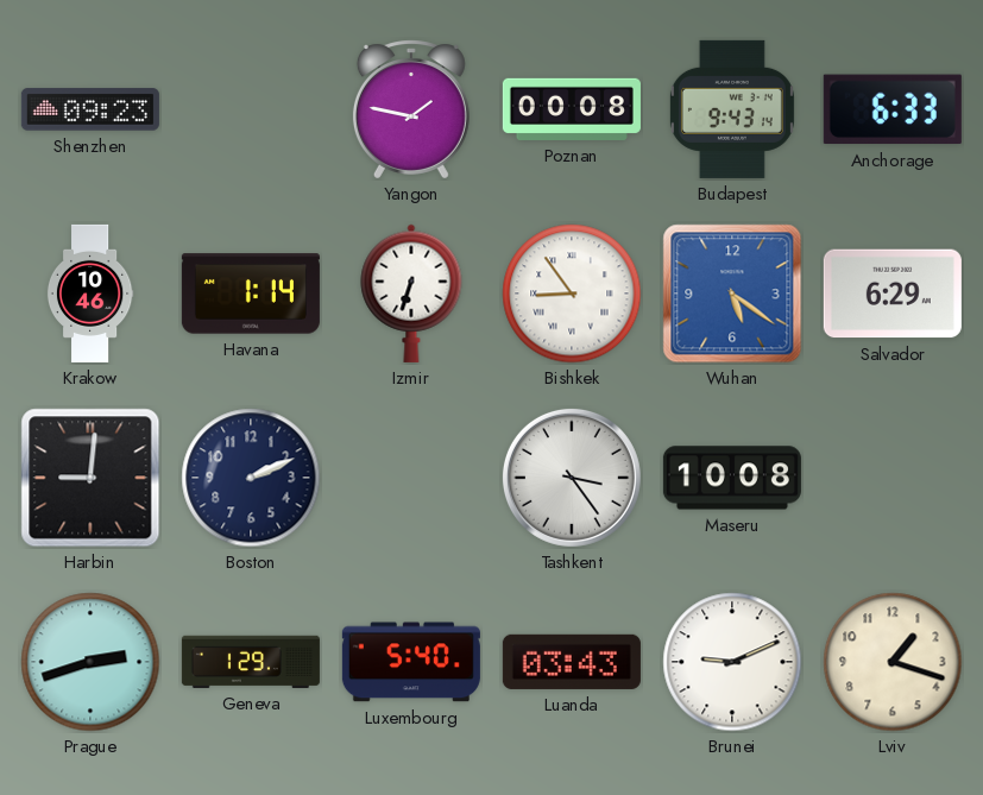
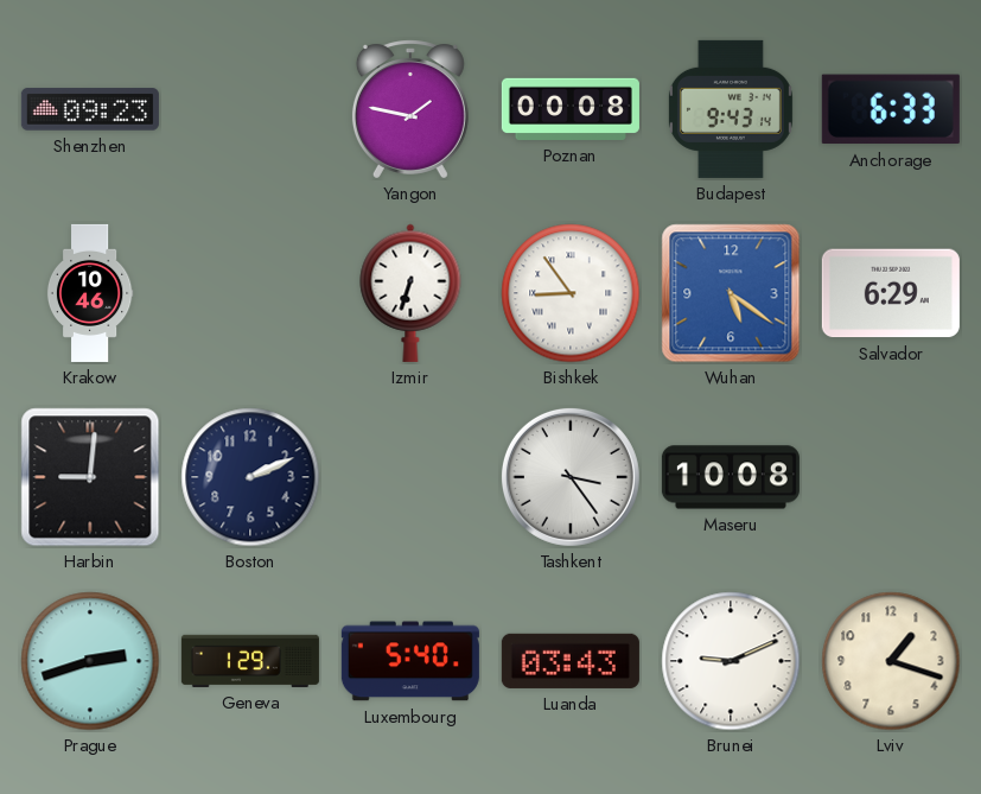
Havana: 1:14 -> none
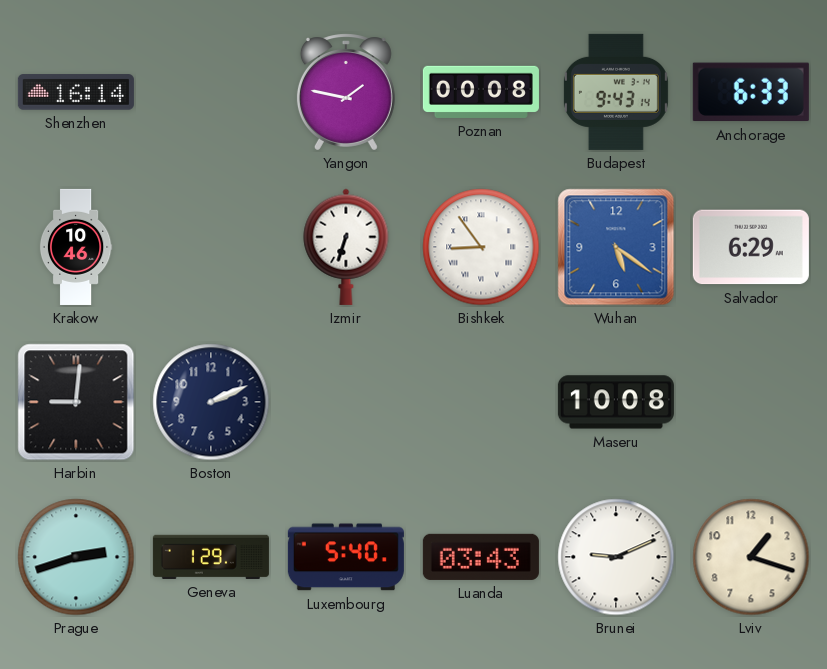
Shenzhen: 09:23 -> 16:14
Tashkent: 3:24 -> none
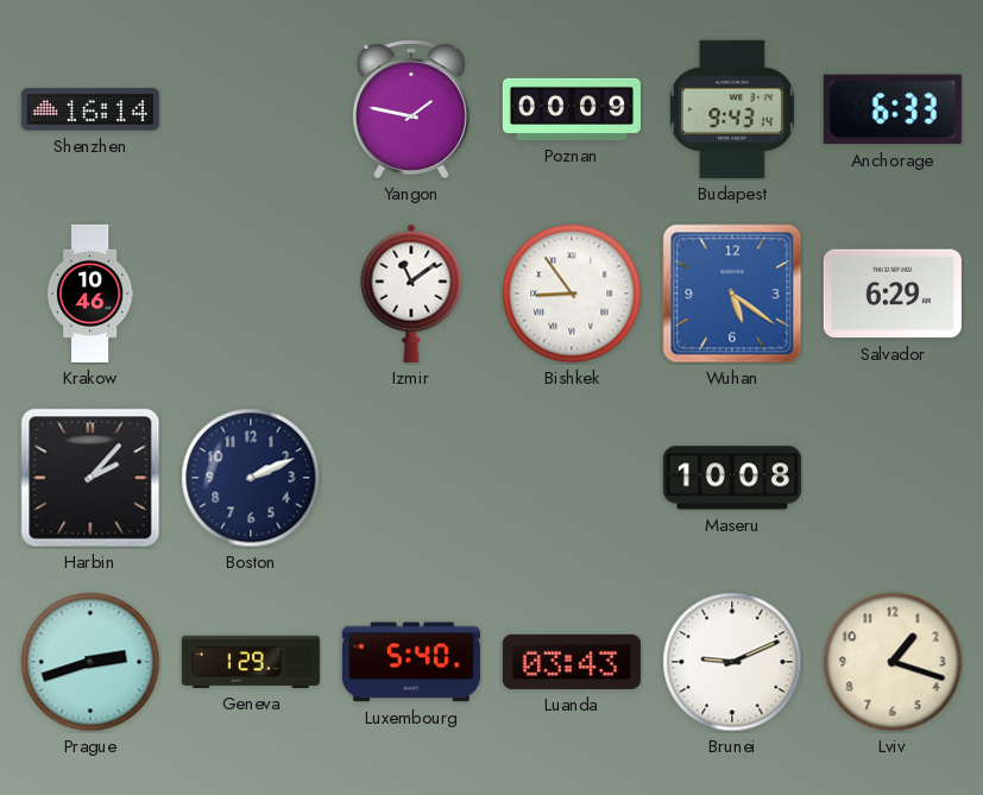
Poznan: 00:08 -> 00:09
Izmir: 6:33 -> 11:09
Harbin: 9:01 -> 2:07
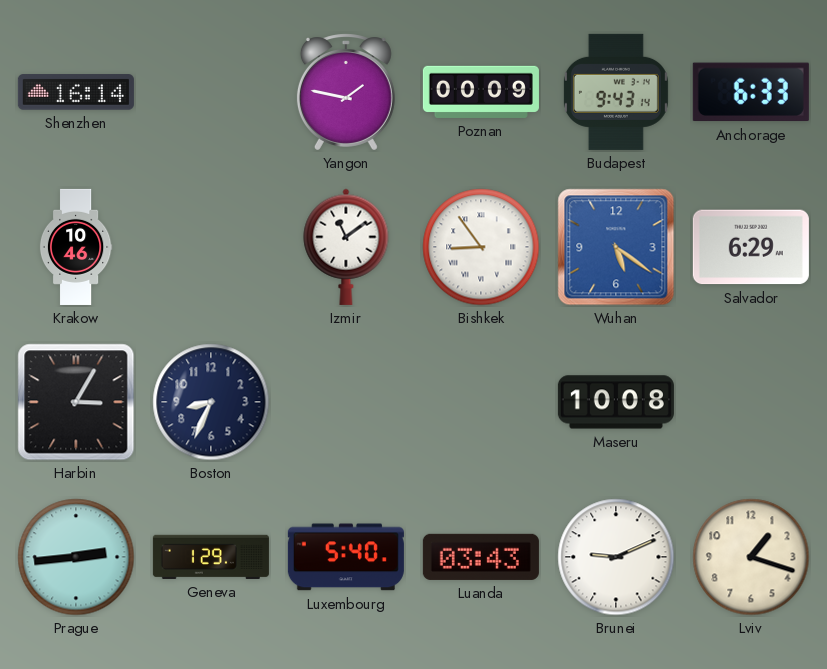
Harbin: 2:07 -> 3:05
Boston: 2:11 -> 8:34
Prague: 2:42 -> 2:44
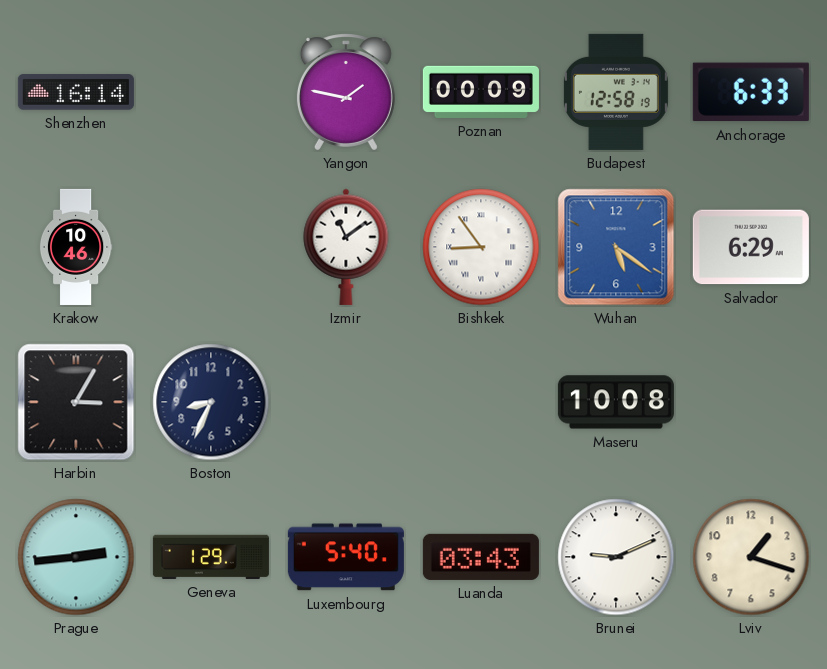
Budapest: 9:43 -> 12:58
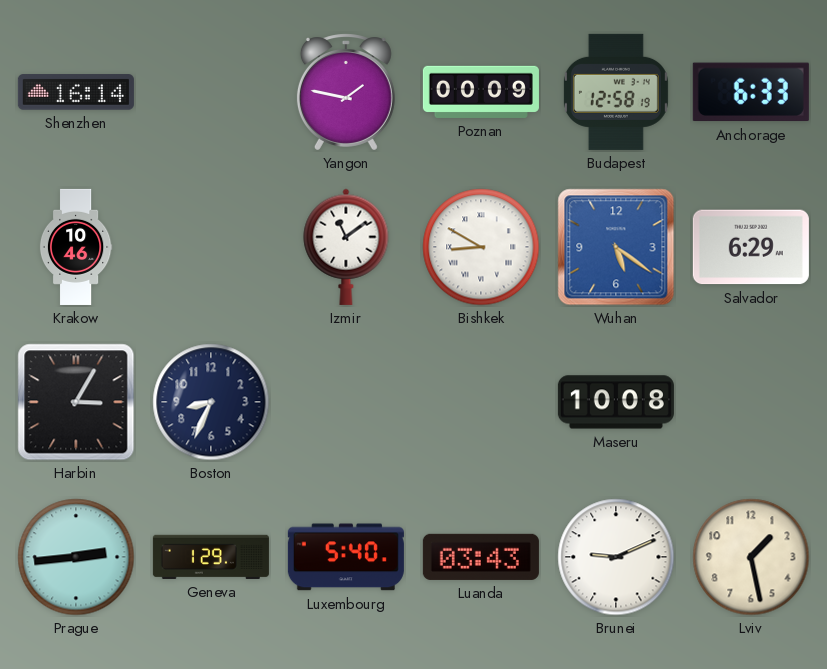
Bishkek: 8:54 -> 8:50
Lviv: 1:18 -> 1:28
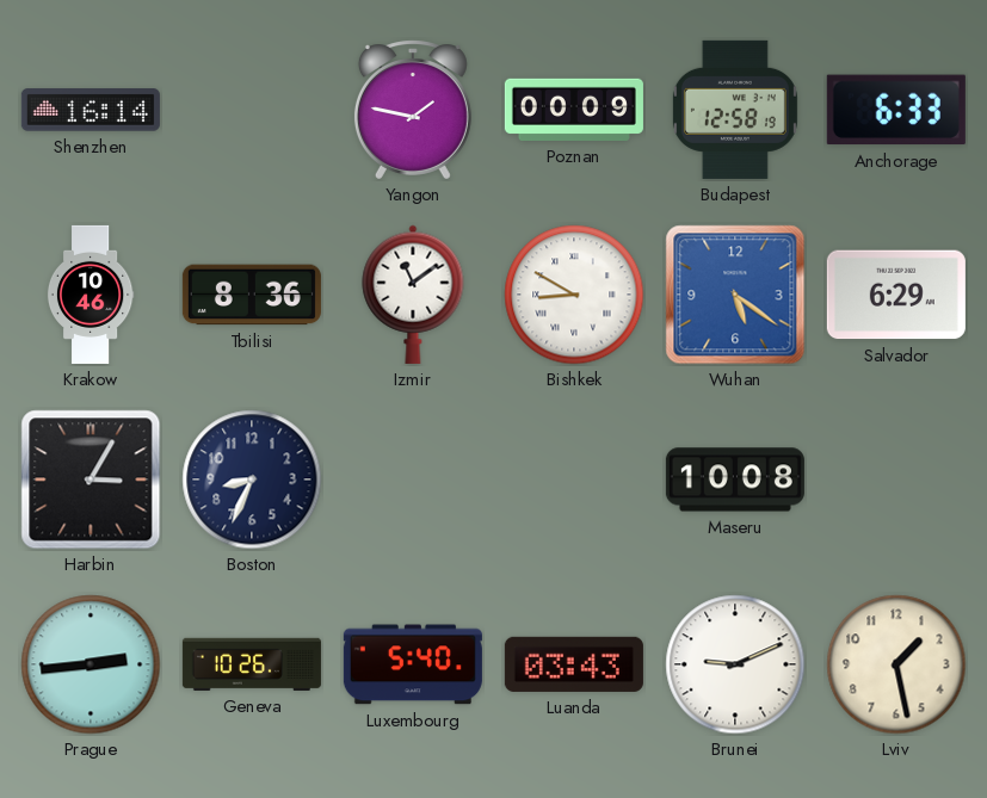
Tbilisi: none -> 8:36
Geneva: 1:29 -> 10:26
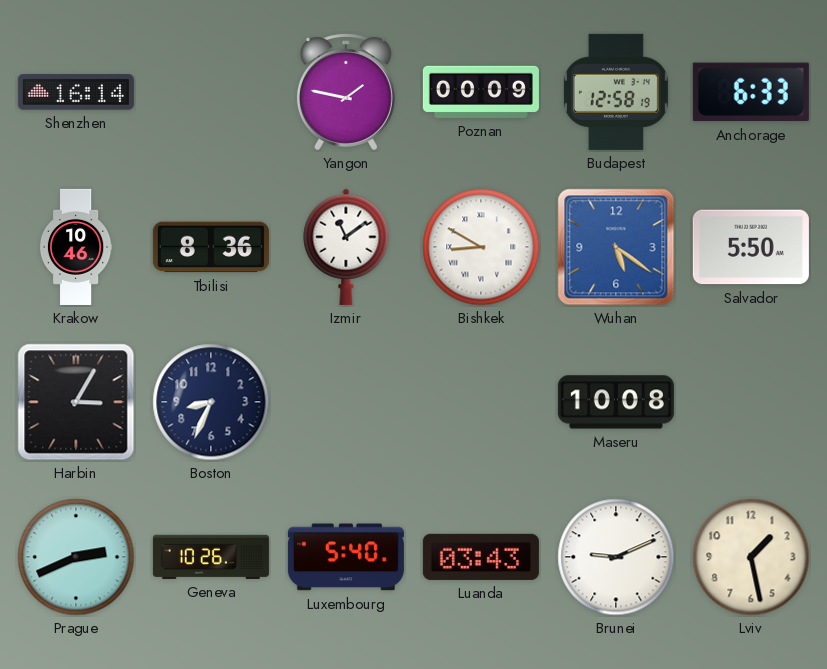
Salvador: 6:29 -> 5:50
Prague: 2:44 -> 2:41
